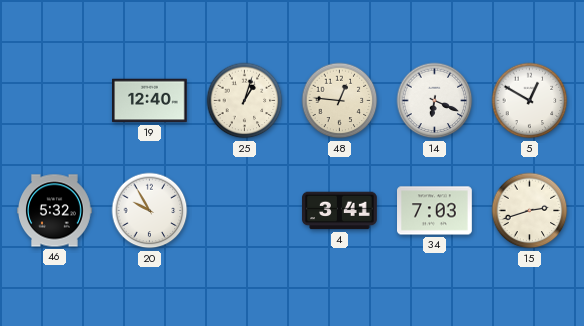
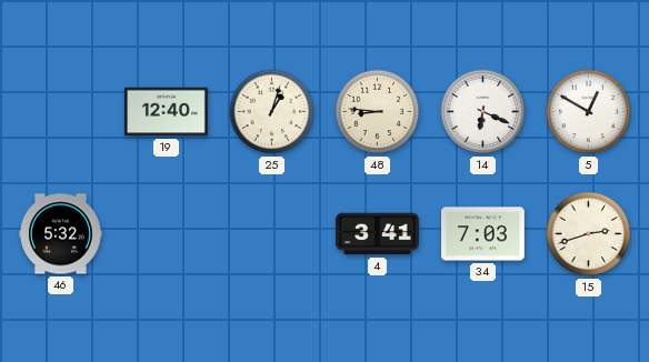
48: 12:46 -> 8:46
20: 9:55 -> none
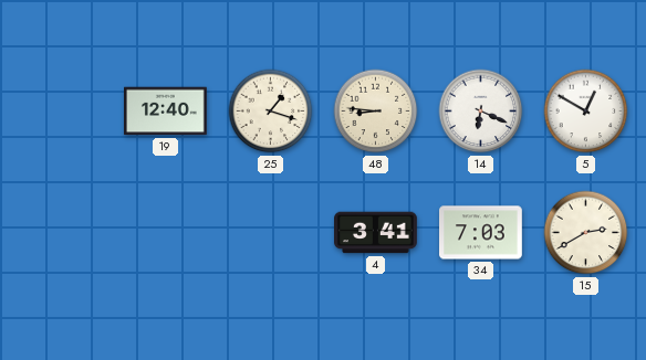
25: 1:03 -> 1:18
46: 5:32 -> none
15: 2:42 -> 2:40
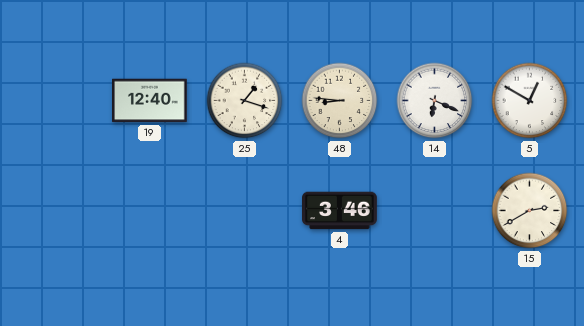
4: 3:41 -> 3:46
34: 7:03 -> none
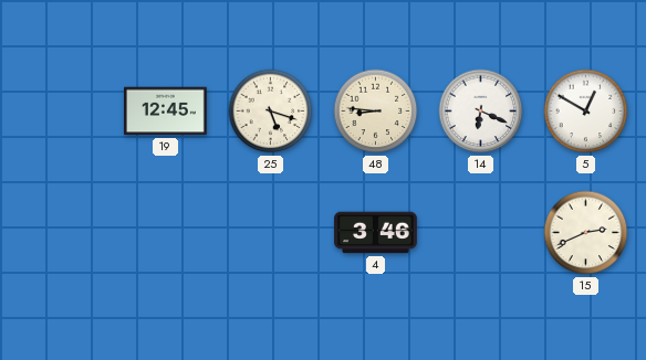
19: 12:40 -> 12:45
25: 1:18 -> 5:18
15: 2:40 -> 2:41
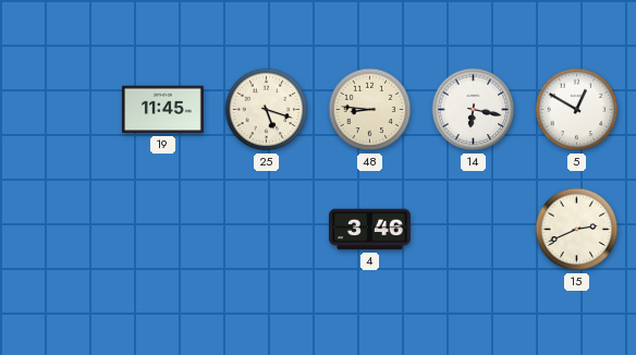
19: 12:45 -> 11:45
14: 6:19 -> 6:17
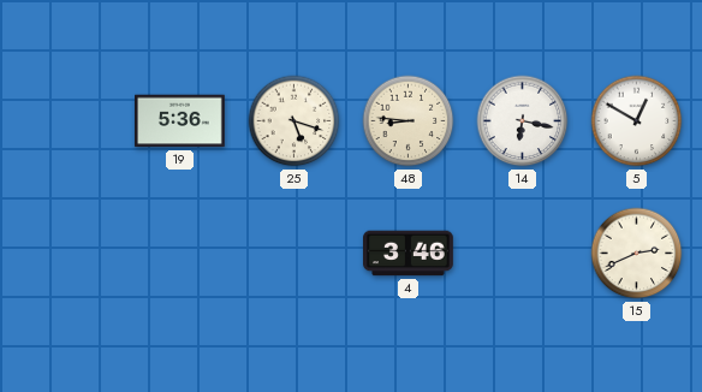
19: 11:45 -> 5:36
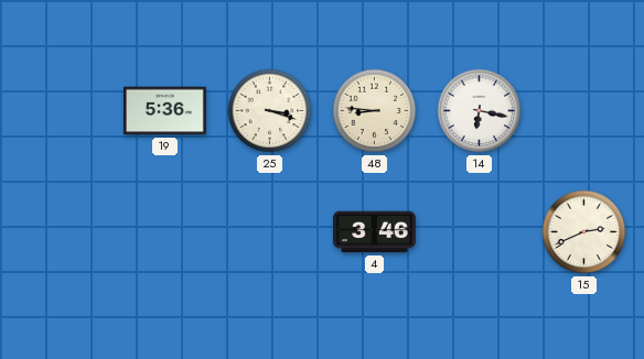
25: 5:18 -> 3:18
5: 12:50 -> none
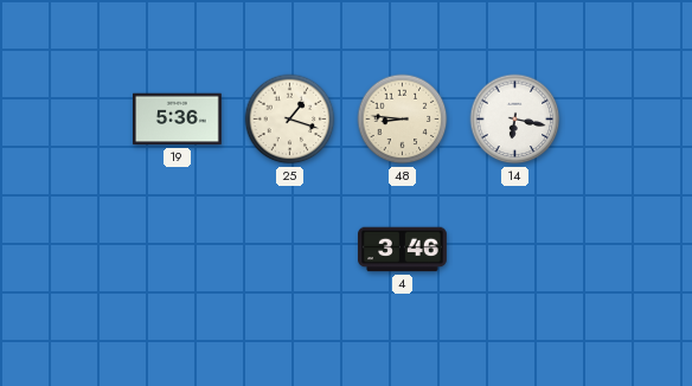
25: 3:18 -> 1:18
15: 2:41 -> none
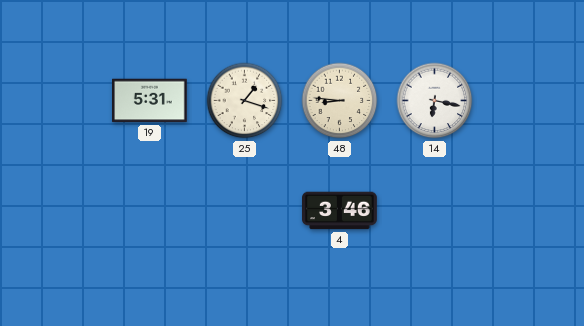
19: 5:36 -> 5:31
